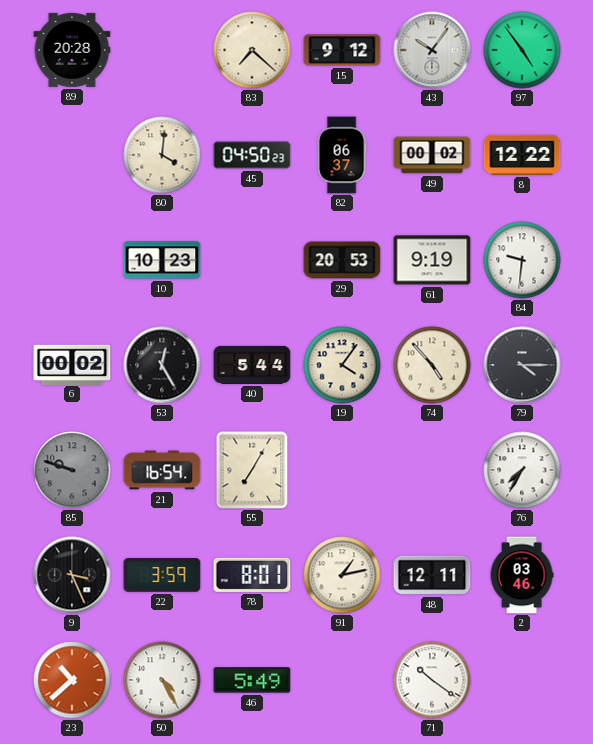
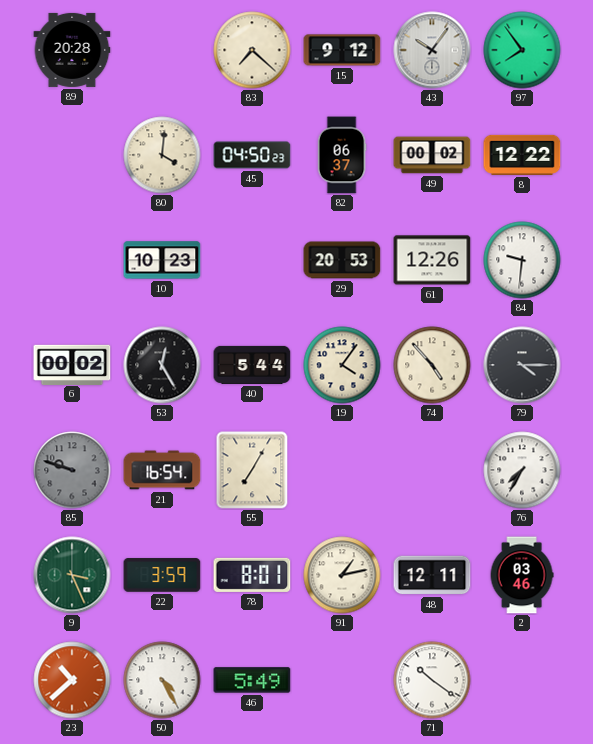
97: 4:54 -> 7:54
61: 9:19 -> 12:26
9 dial: black -> green
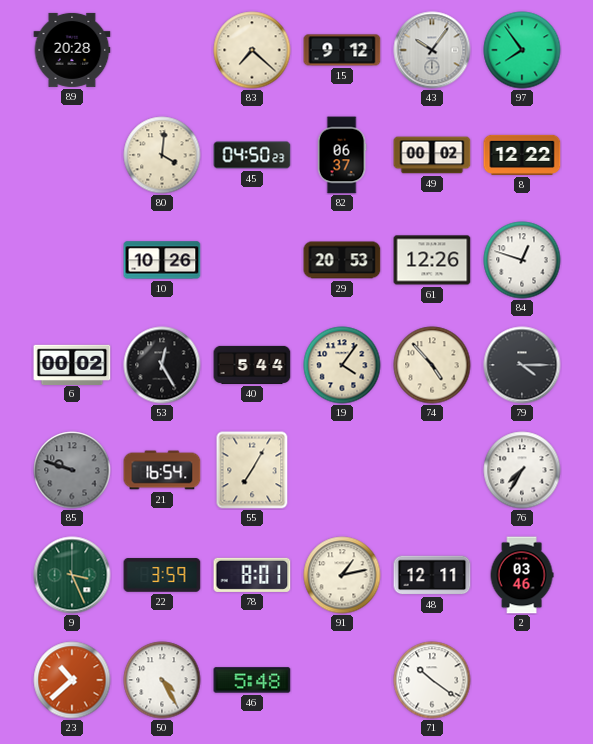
10: 10:23 -> 10:26
84: 9:31 -> 12:48
46: 5:49 -> 5:48
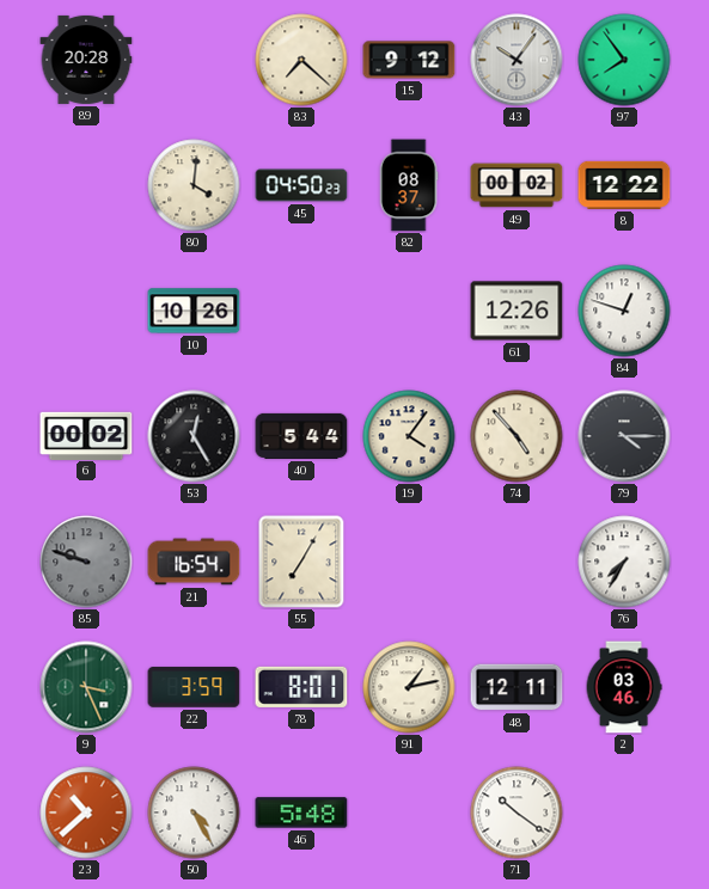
82: 06:37 -> 08:37
29: 20:53 -> none
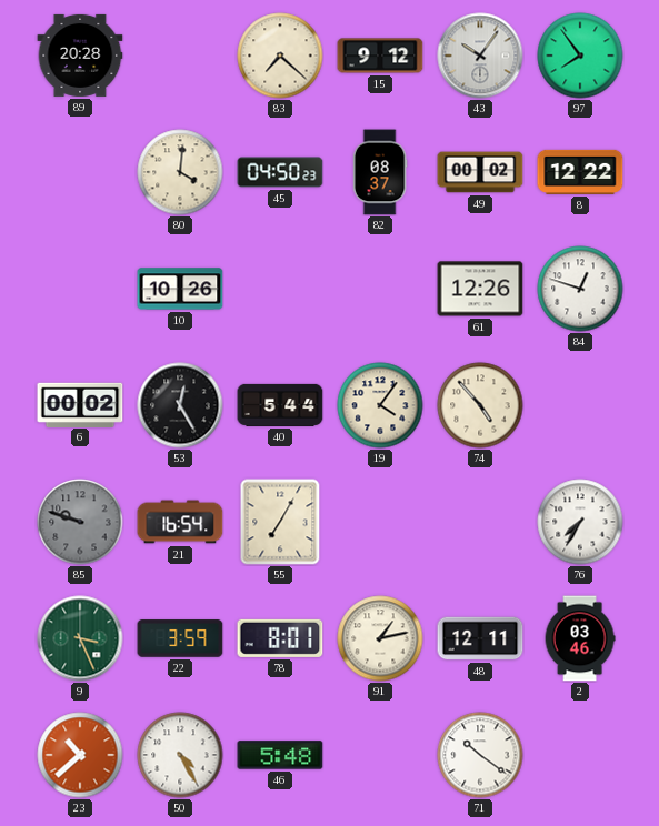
79: 4:15 -> none
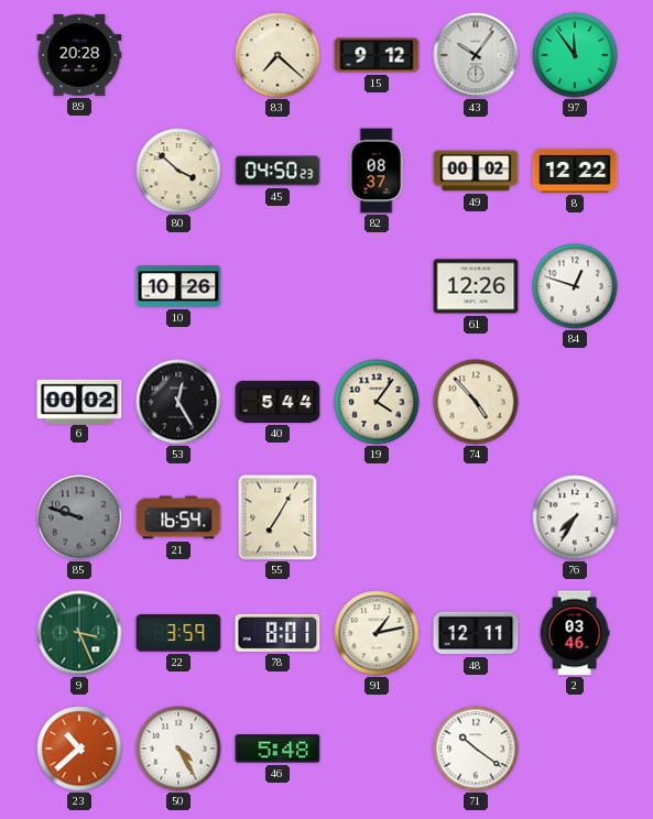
97: 7:54 -> 11:54
80: 4:01 -> 3:52
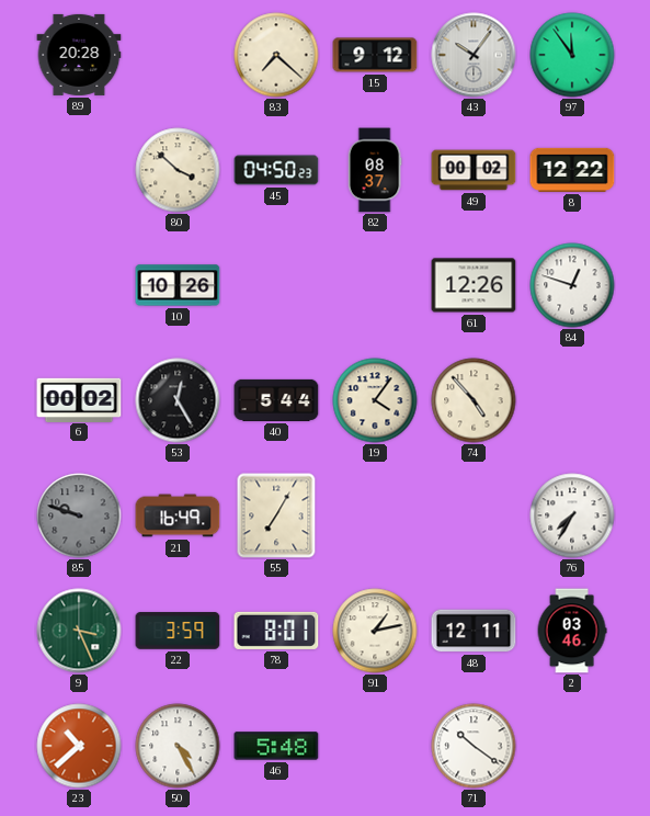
21: 16:54 -> 16:49
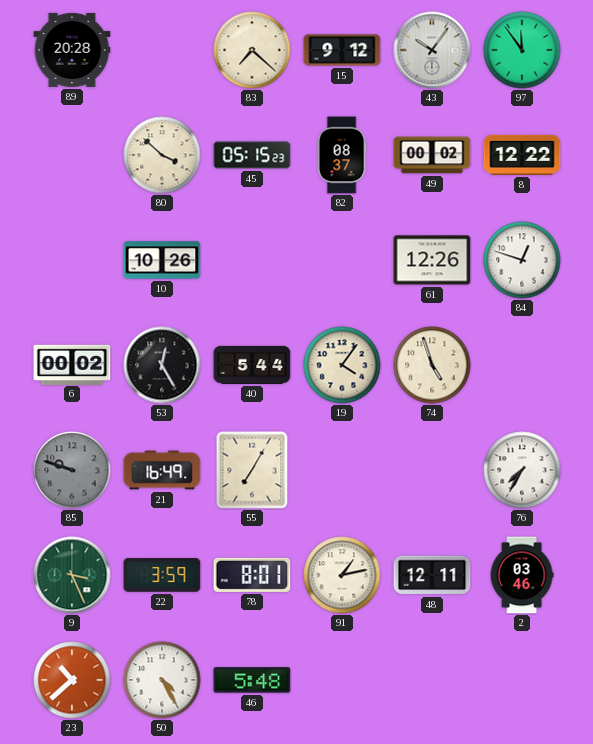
45: 04:50 -> 05:15
74: 4:53 -> 4:57
71: 10:21 -> none
